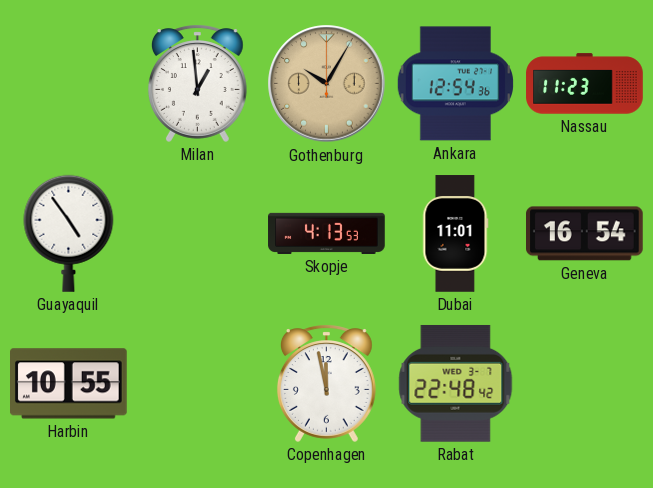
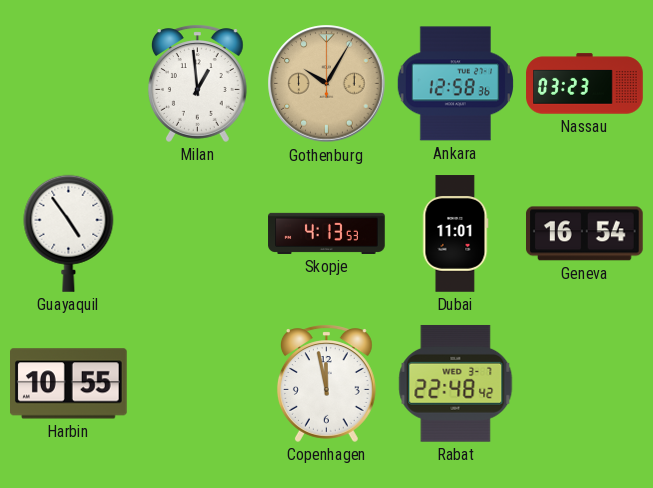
Ankara: 12:54 -> 12:58
Nassau: 11:23 -> 03:23
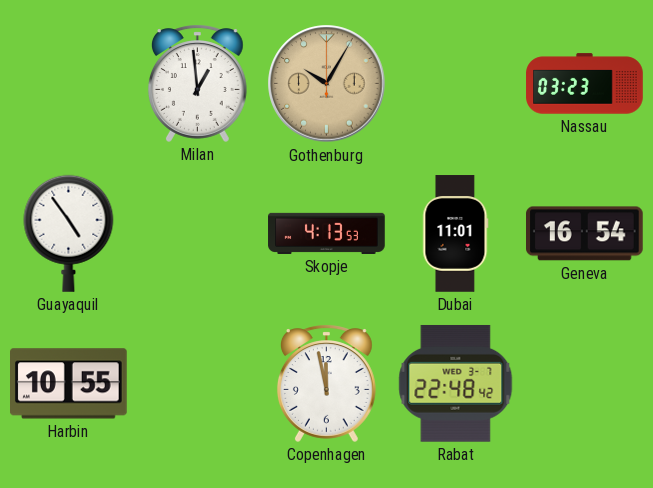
Ankara: 12:58 -> none
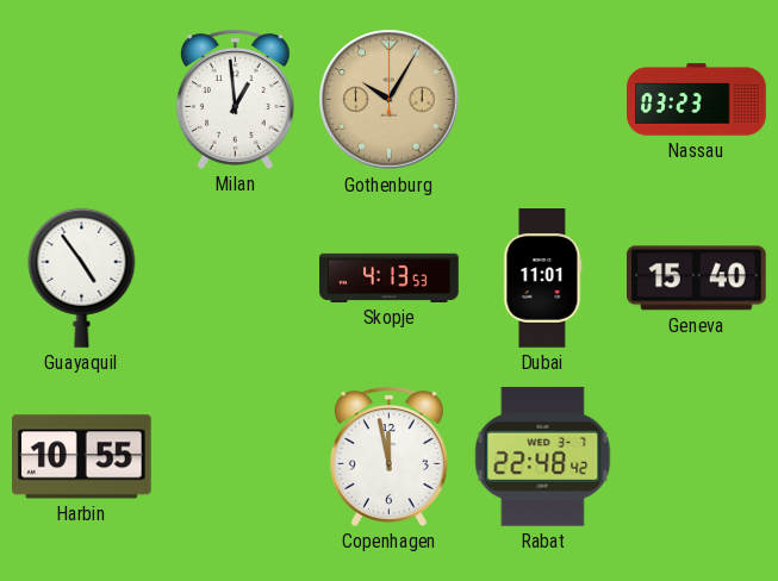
Geneva: 16:54 -> 15:40
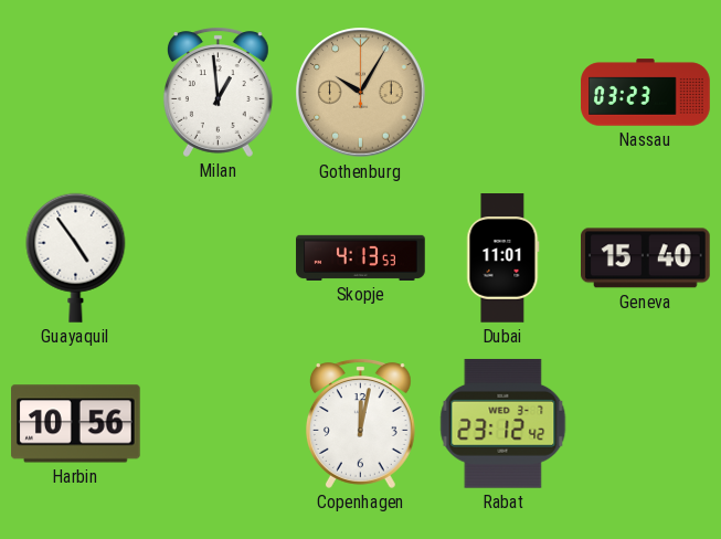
Harbin: 10:55 -> 10:56
Copenhagen: 11:58 -> 12:02
Rabat: 22:48 -> 23:12
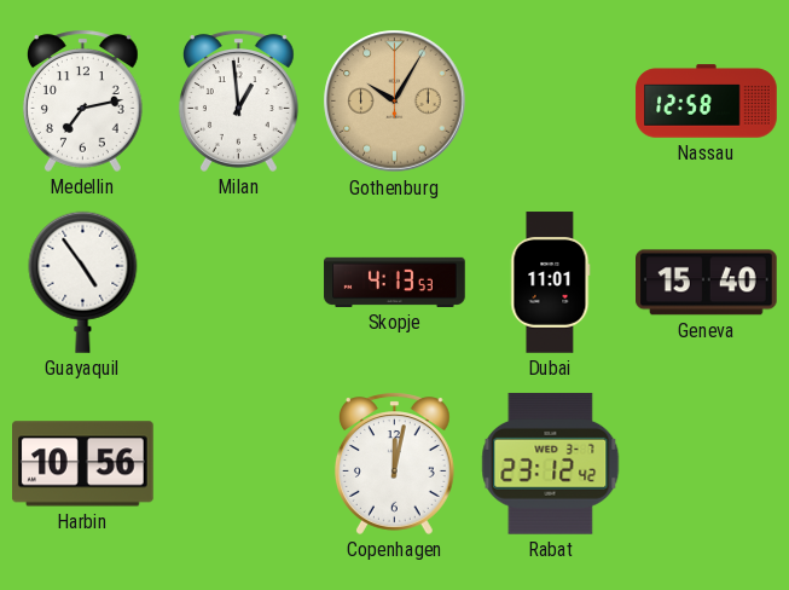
Medellin: none -> 7:13
Nassau: 03:23 -> 12:58
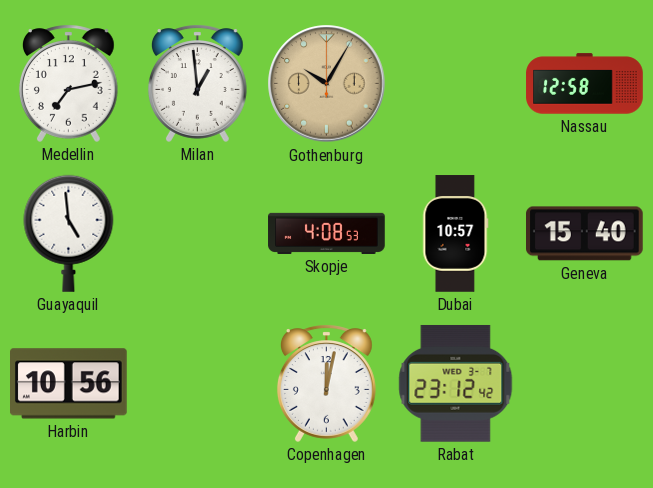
Guayaquil: 4:54 -> 4:59
Skopje: 4:13 -> 4:08
Dubai: 11:01 -> 10:57
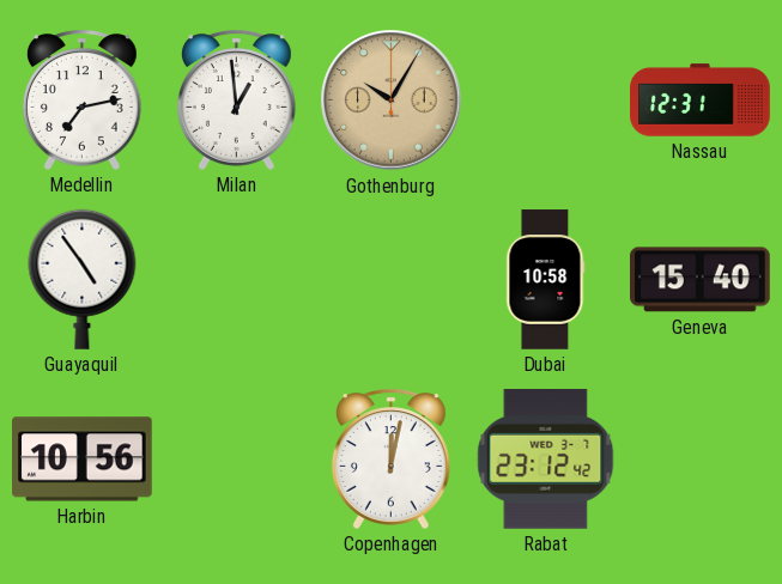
Nassau: 12:58 -> 12:31
Guayaquil: 4:59 -> 4:54
Skopje: 4:08 -> none
Dubai: 10:57 -> 10:58
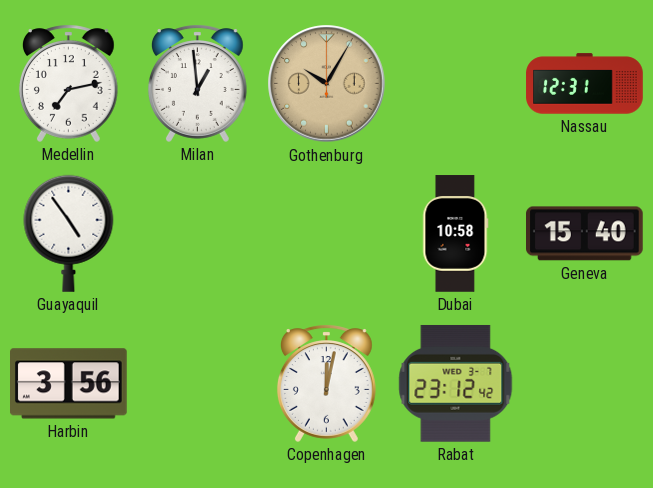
Harbin: 10:56 -> 3:56
